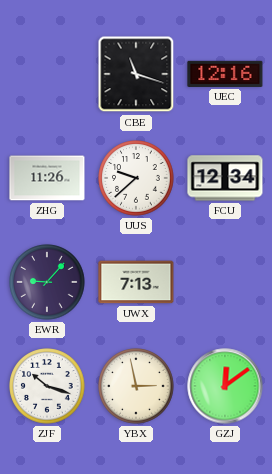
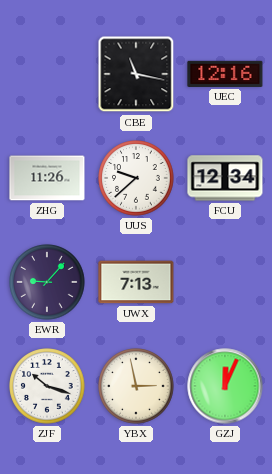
CBE: 11:18 -> 11:17
GZJ: 12:09 -> 12:04
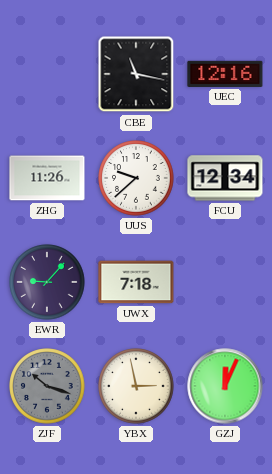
UWX: 7:13 -> 7:18
ZJF dial: white -> grey
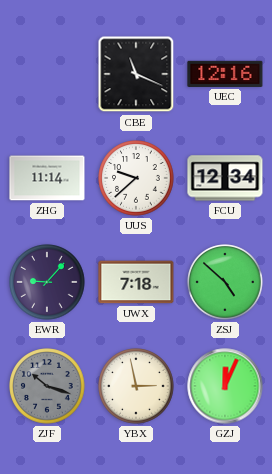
CBE: 11:17 -> 11:19
ZHG: 11:26 -> 11:14
ZSJ: none -> 4:52
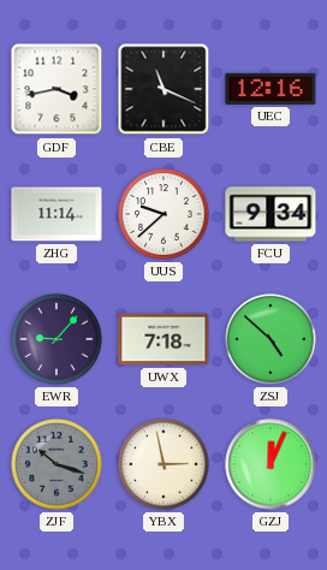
GDF: none -> 3:43
FCU: 12:34 -> 9:34
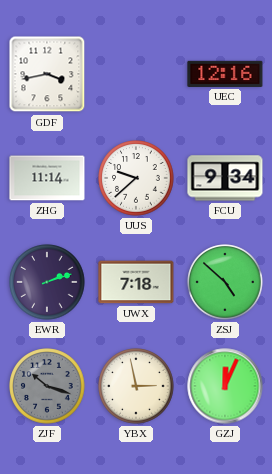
CBE: 11:19 -> none
EWR: 9:07 -> 2:12
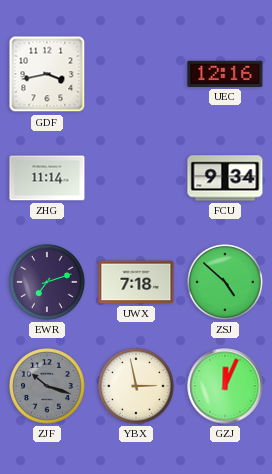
UUS: 9:38 -> none
EWR: 2:12 -> 7:12
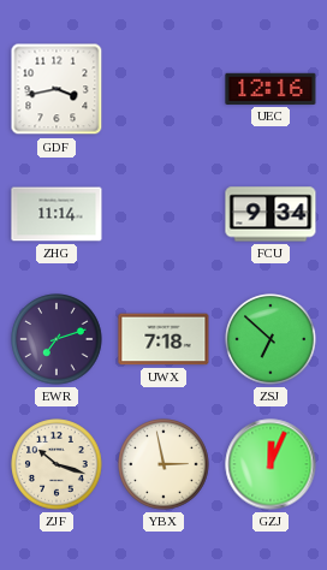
ZSJ: 4:52 -> 6:52
ZJF dial: grey -> cream
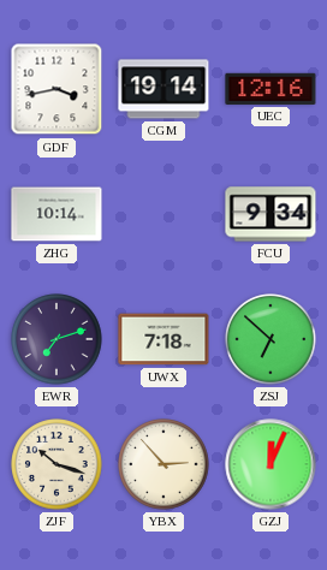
CGM: none -> 19:14
ZHG: 11:14 -> 10:14
YBX: 2:58 -> 2:53
